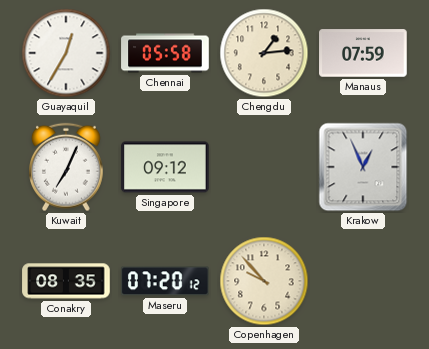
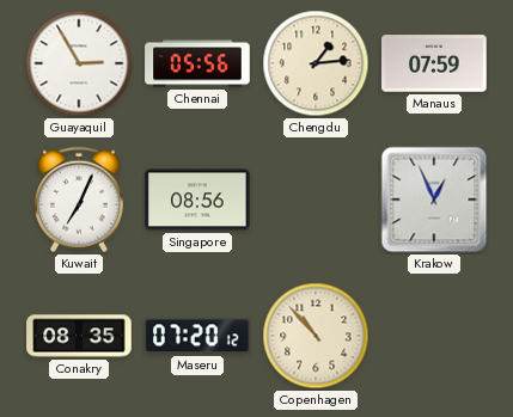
Guayaquil: 12:35 -> 2:55
Chennai: 05:58 -> 05:56
Singapore: 09:12 -> 08:56
Copenhagen: 9:53 -> 10:53
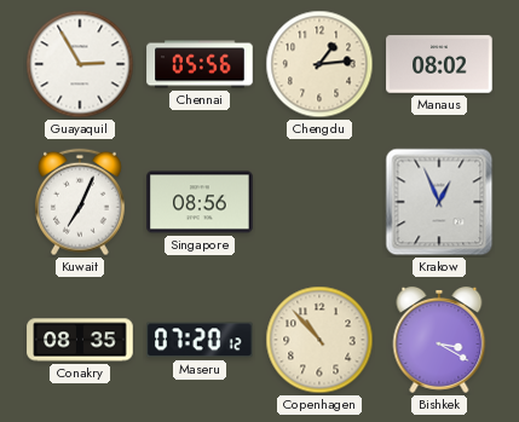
Manaus: 07:59 -> 08:02
Bishkek: none -> 3:20
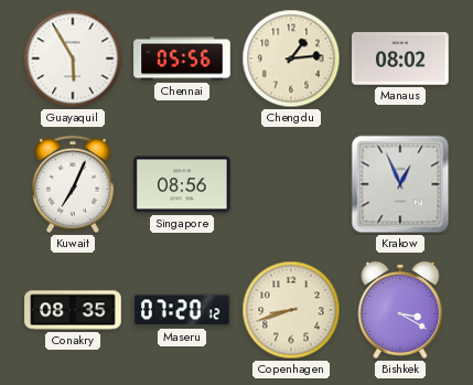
Guayaquil: 2:55 -> 5:55
Copenhagen: 10:53 -> 8:42
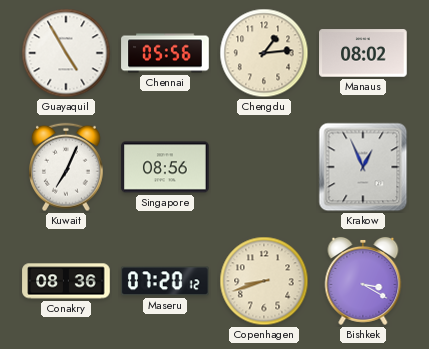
Guayaquil: 5:55 -> 4:55
Conakry: 08:35 -> 08:36
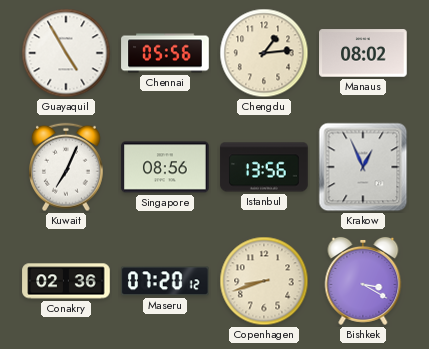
Istanbul: none -> 13:56
Conakry: 08:36 -> 02:36
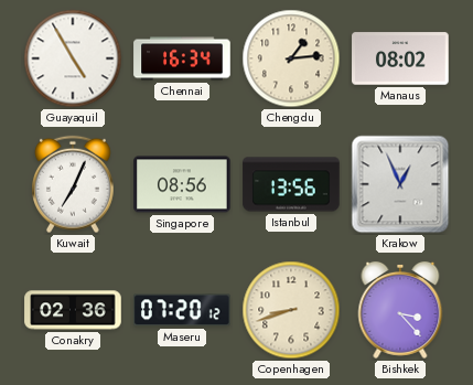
Chennai: 05:56 -> 16:34
Bishkek: 3:20 -> 3:23
